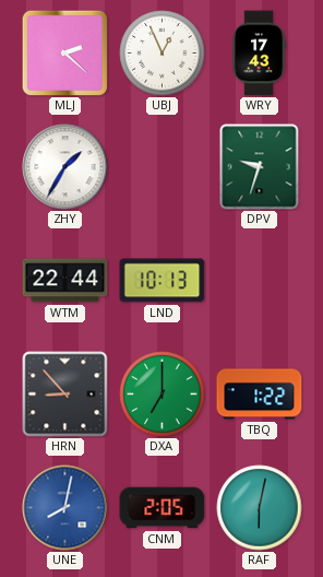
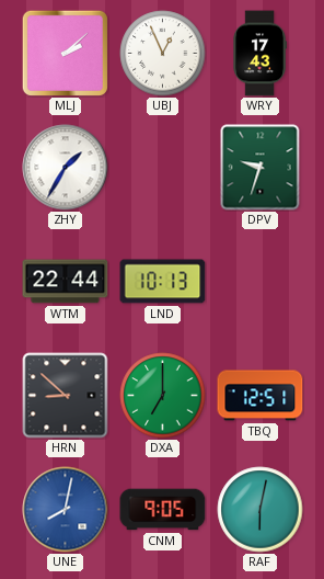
MLJ: 2:22 -> 2:08
HRN: 8:53 -> 8:52
TBQ: 1:22 -> 12:51
CNM: 2:05 -> 9:05
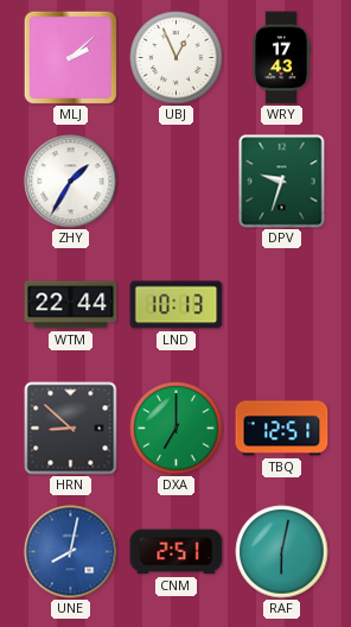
CNM: 9:05 -> 2:51
